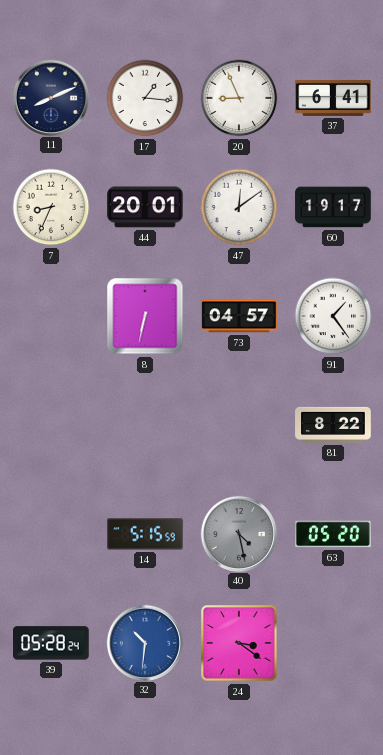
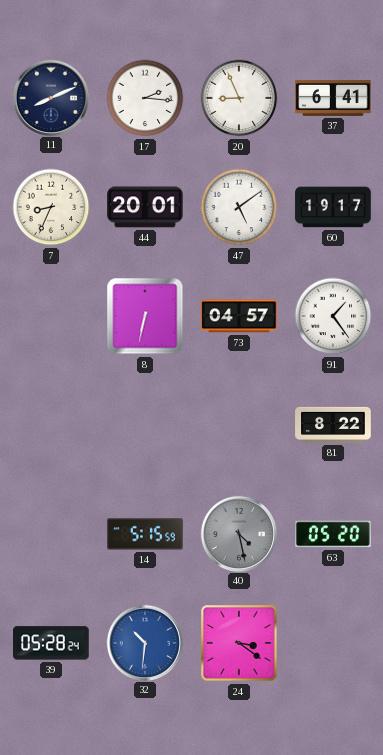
17: 1:16 -> 2:16
47: 12:09 -> 5:09
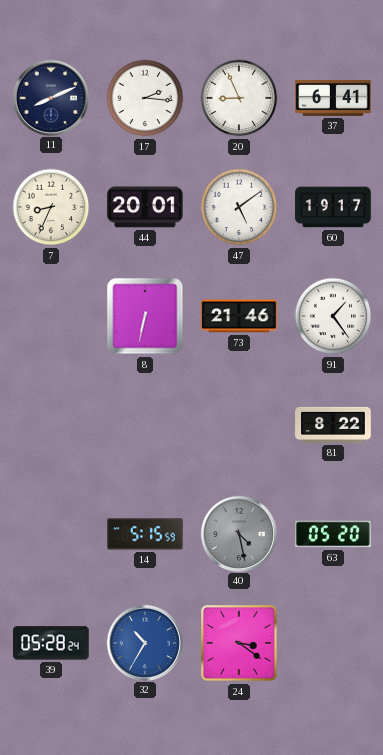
73: 04:57 -> 21:46
32: 10:31 -> 10:35
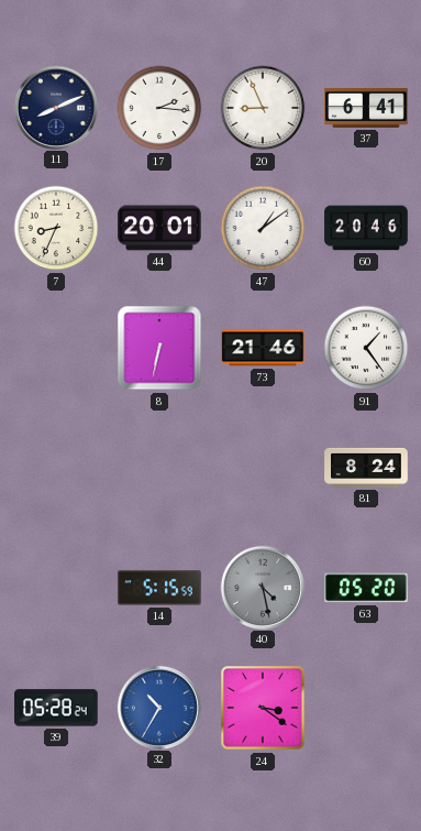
47: 5:09 -> 1:09
60: 19:17 -> 20:46
81: 8:22 -> 8:24
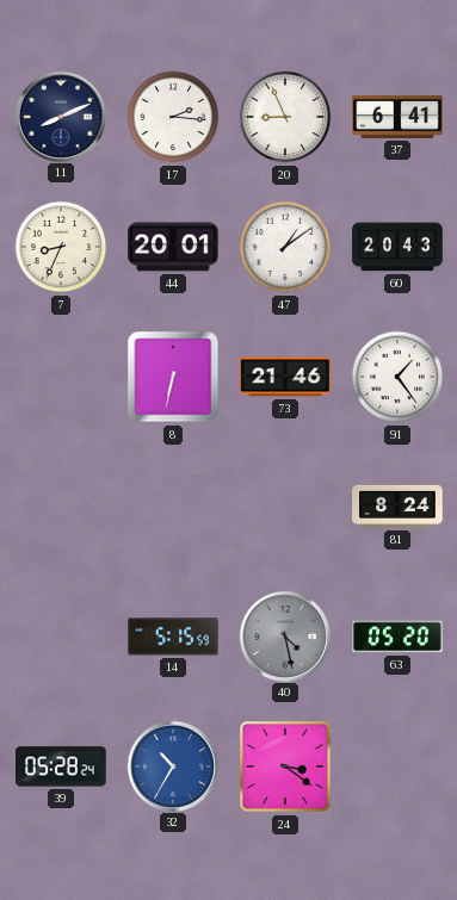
60: 20:46 -> 20:43
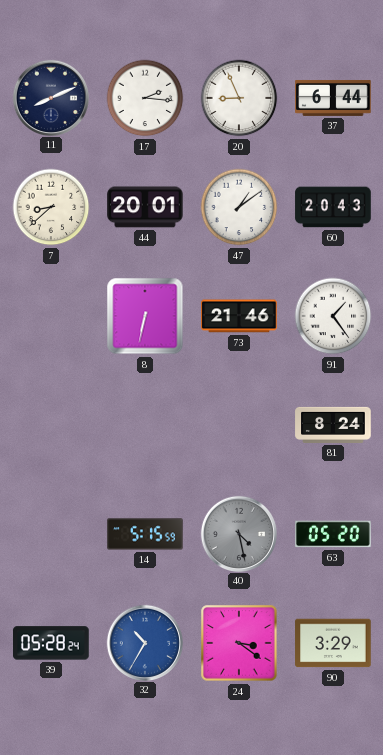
37: 6:41 -> 6:44
7: 8:34 -> 8:38
90: none -> 3:29
